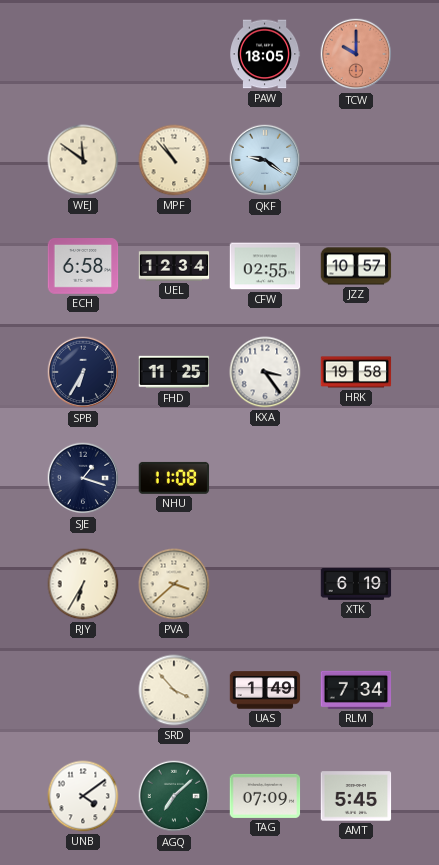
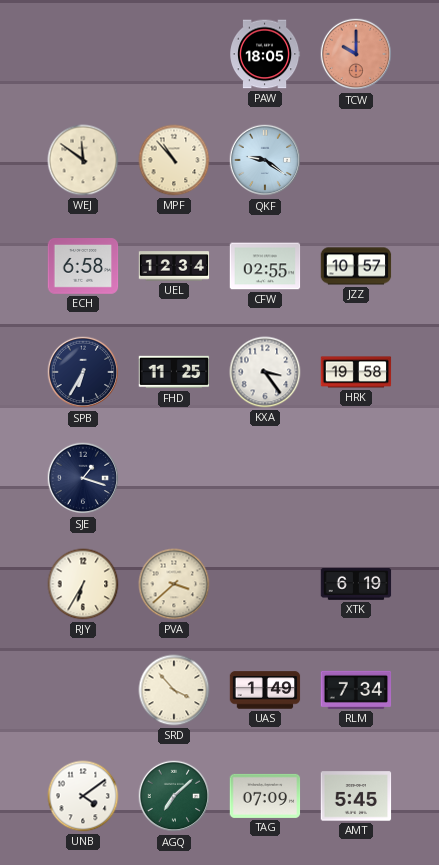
NHU: 11:08 -> none
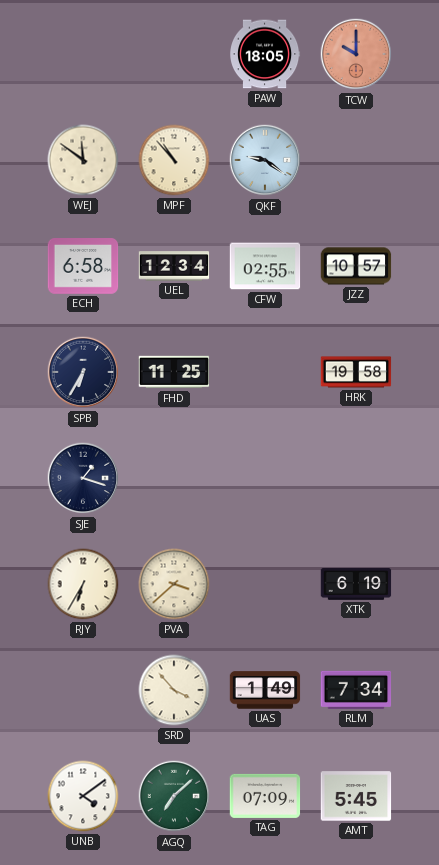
KXA: 3:24 -> none
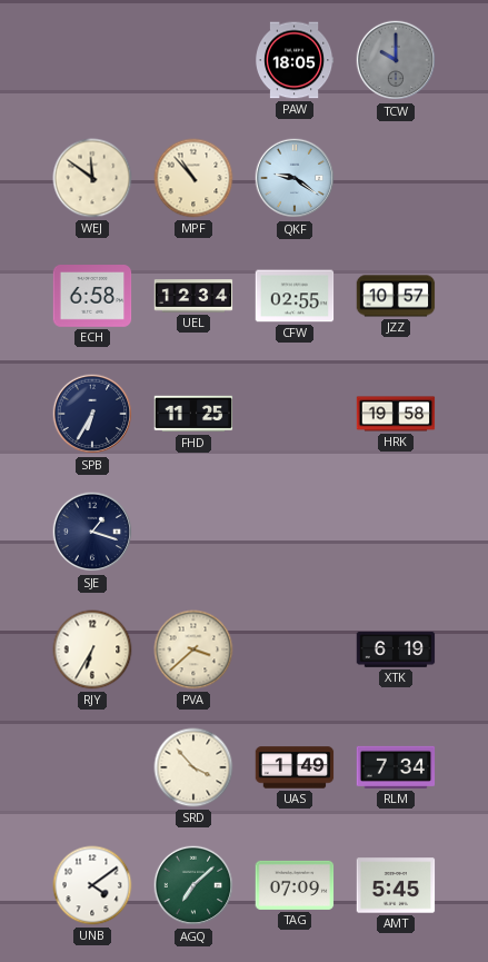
TCW dial: salmon -> grey
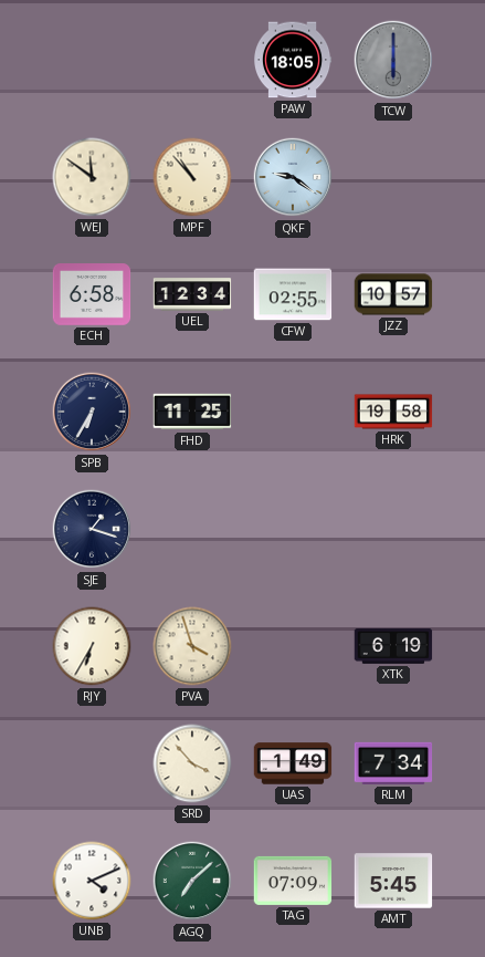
TCW: 10:00 -> 6:00
PVA: 3:38 -> 3:57
UNB: 4:09 -> 4:11
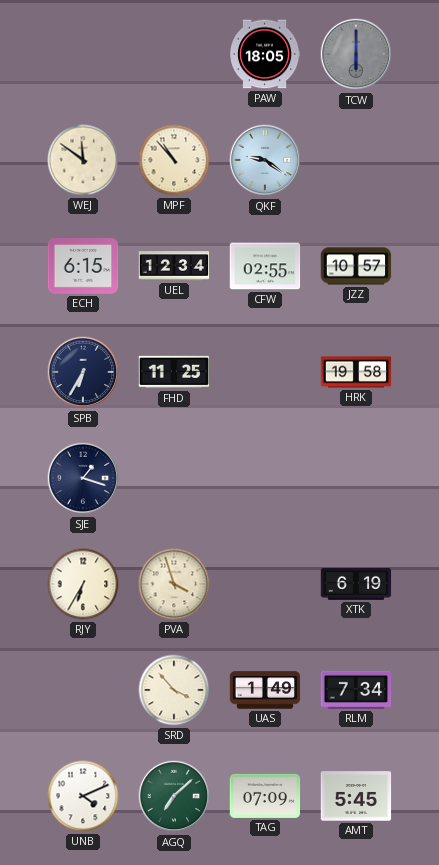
ECH: 6:58 -> 6:15
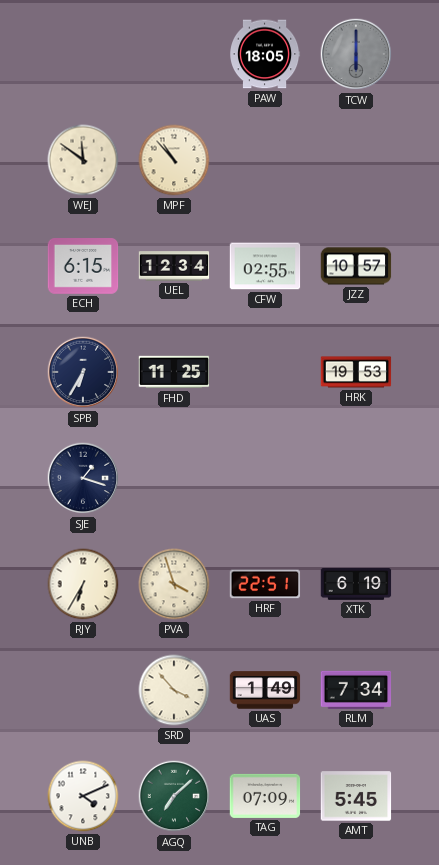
QKF: 9:21 -> none
HRK: 19:58 -> 19:53
HRF: none -> 22:51
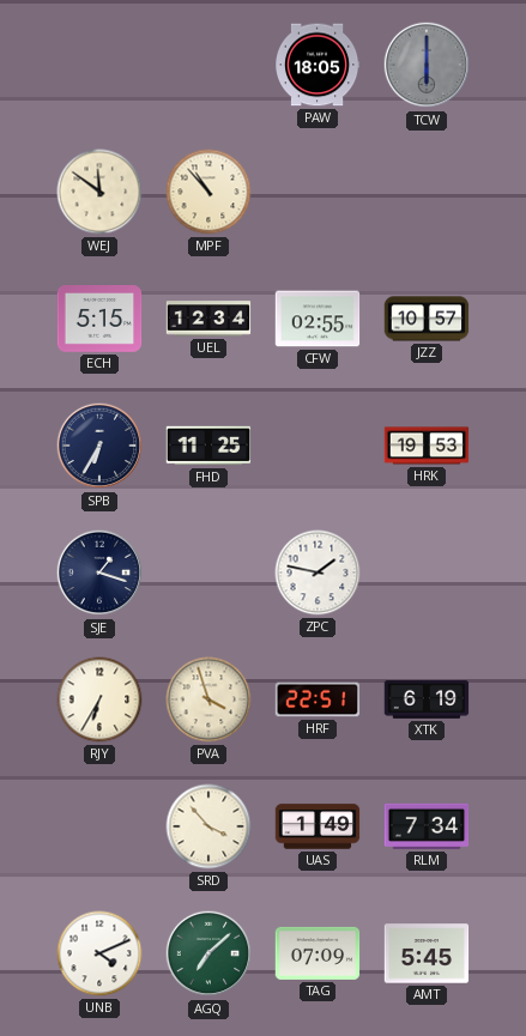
ECH: 6:15 -> 5:15
ZPC: none -> 1:47
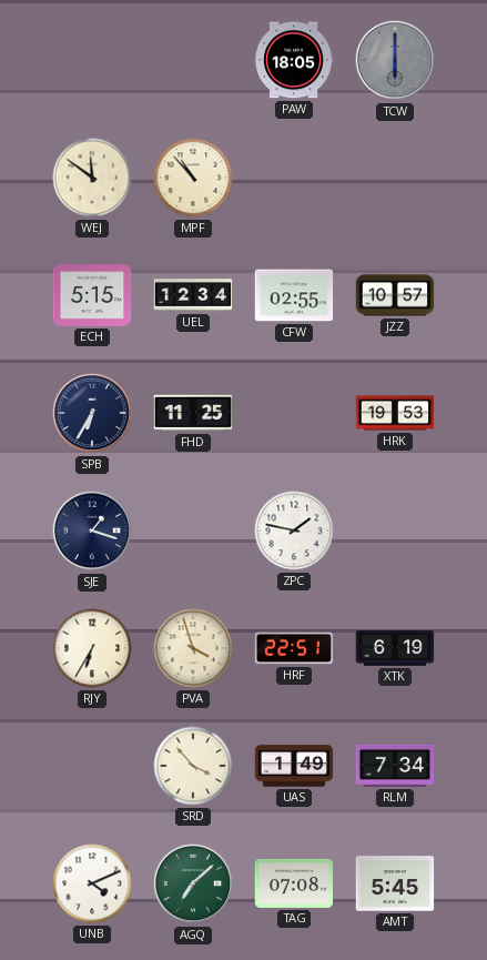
TAG: 07:09 -> 07:08
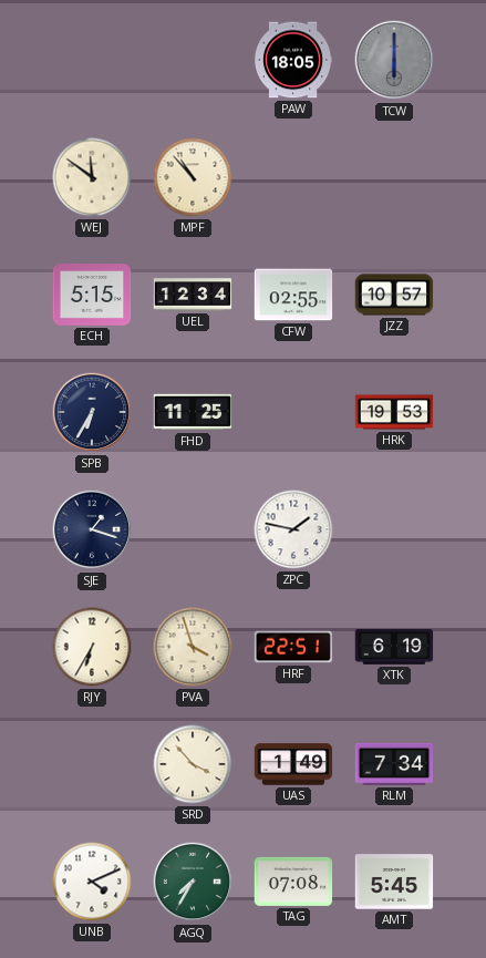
AGQ: 7:08 -> 7:35
